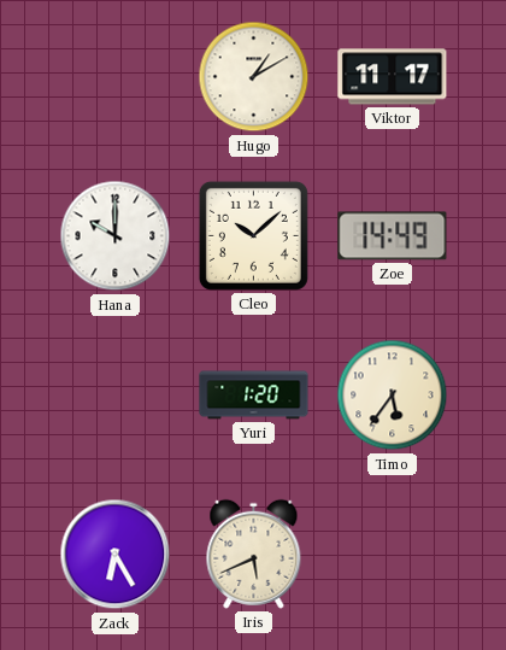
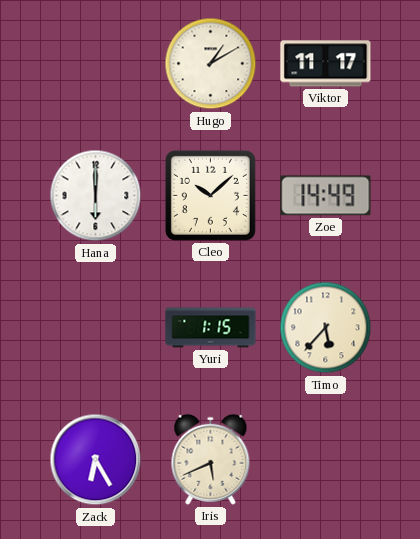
Hana: 10:00 -> 6:00
Yuri: 1:20 -> 1:15
Timo: 5:36 -> 5:37
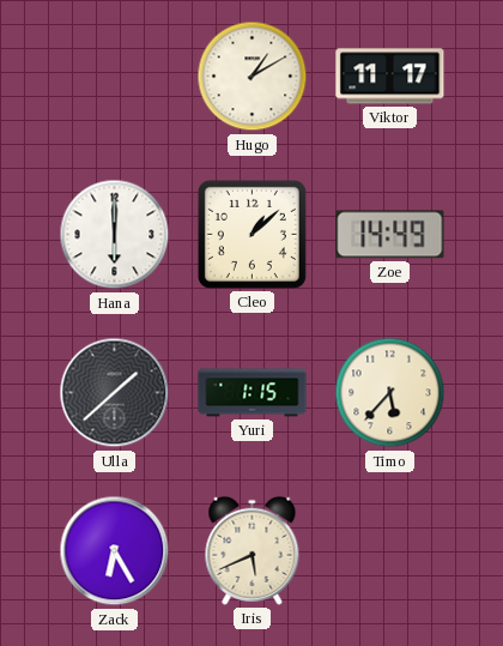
Cleo: 10:08 -> 1:08
Ulla: none -> 1:38
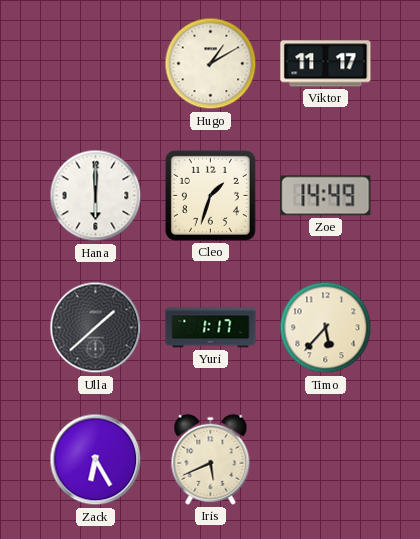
Cleo: 1:08 -> 1:33
Yuri: 1:15 -> 1:17
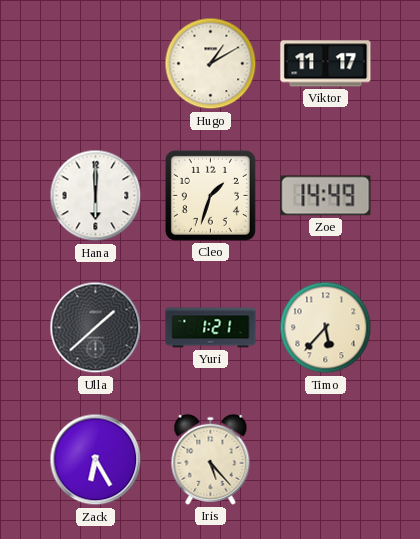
Yuri: 1:17 -> 1:21
Iris: 5:41 -> 5:23
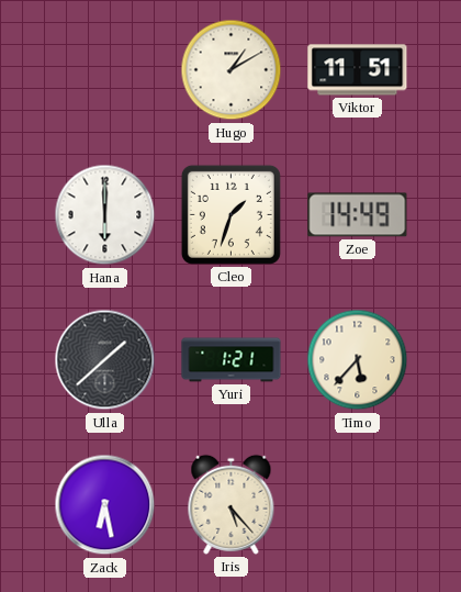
Viktor: 11:17 -> 11:51
Zack: 6:25 -> 6:28
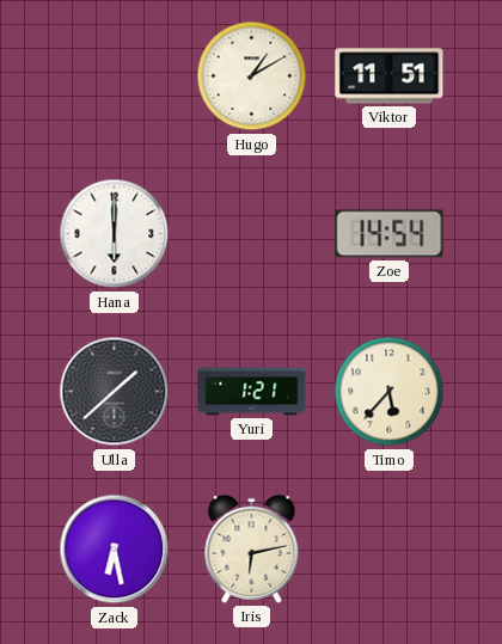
Cleo: 1:33 -> none
Zoe: 14:49 -> 14:54
Iris: 5:23 -> 6:13
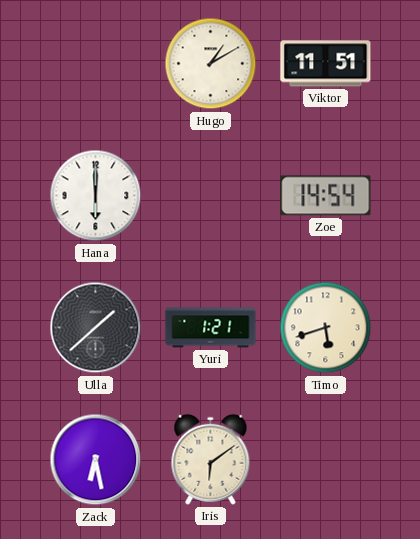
Timo: 5:37 -> 5:42
Iris: 6:13 -> 6:09
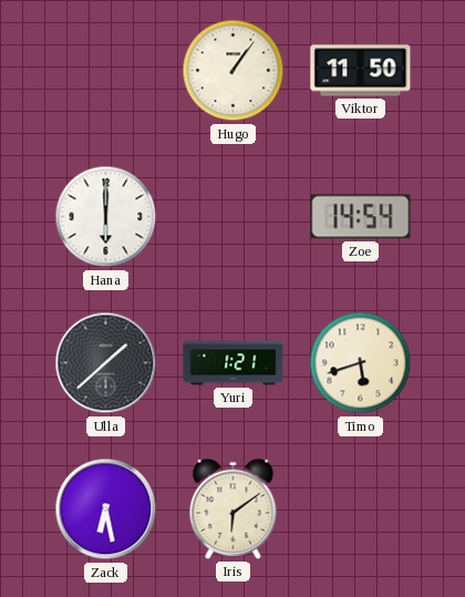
Hugo: 1:10 -> 1:06
Viktor: 11:51 -> 11:50
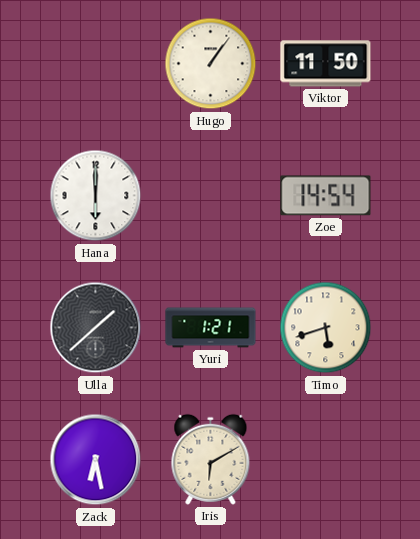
Iris: 6:09 -> 6:10
